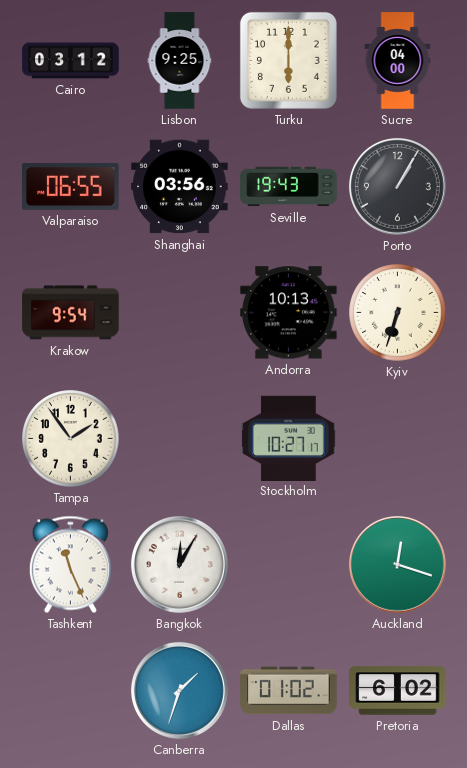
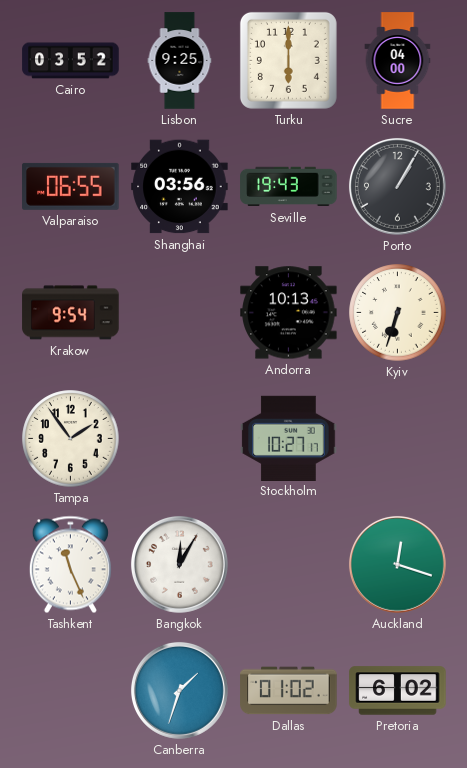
Cairo: 03:12 -> 03:52
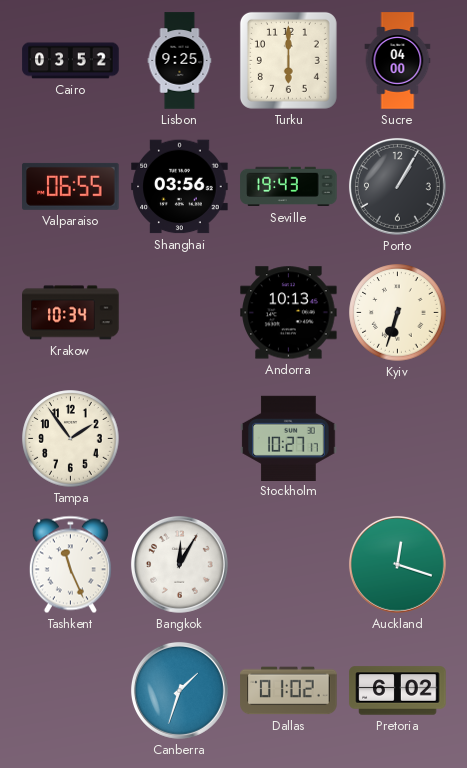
Krakow: 9:54 -> 10:34
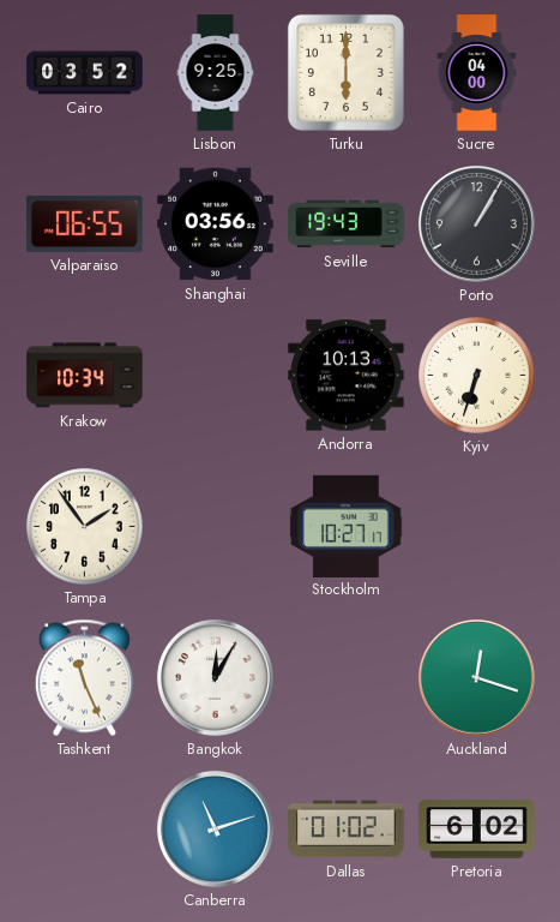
Canberra: 1:33 -> 11:12
